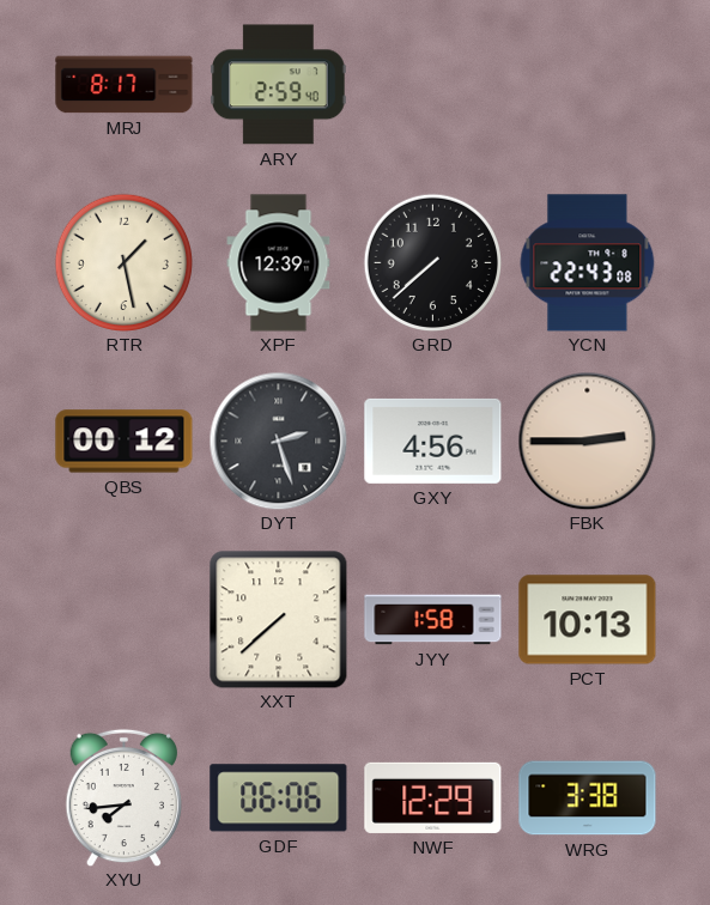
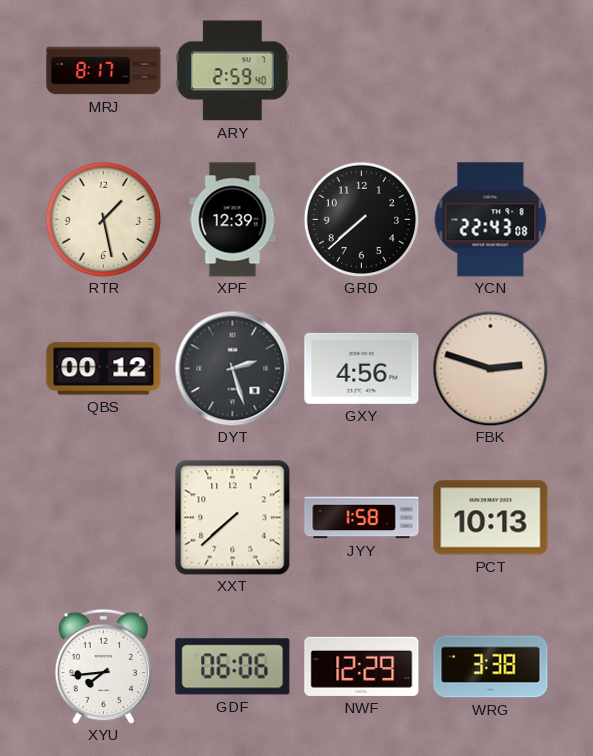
FBK: 2:45 -> 2:48
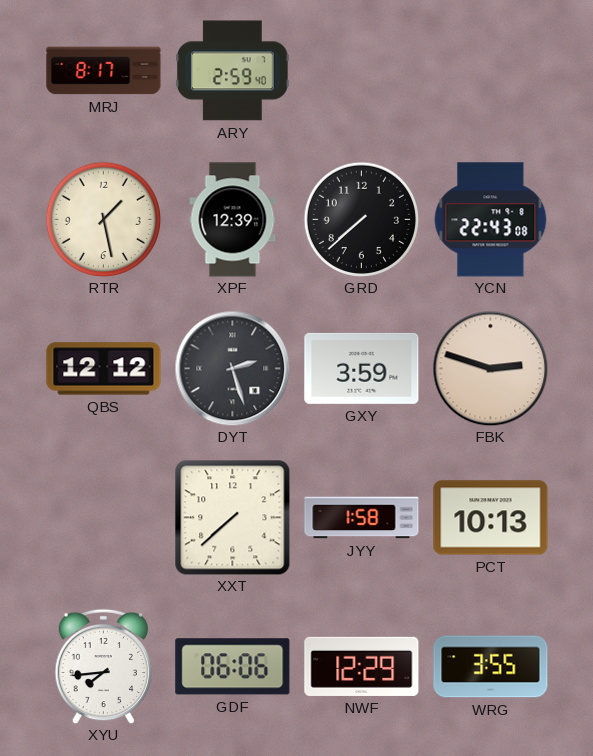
QBS: 00:12 -> 12:12
GXY: 4:56 -> 3:59
WRG: 3:38 -> 3:55
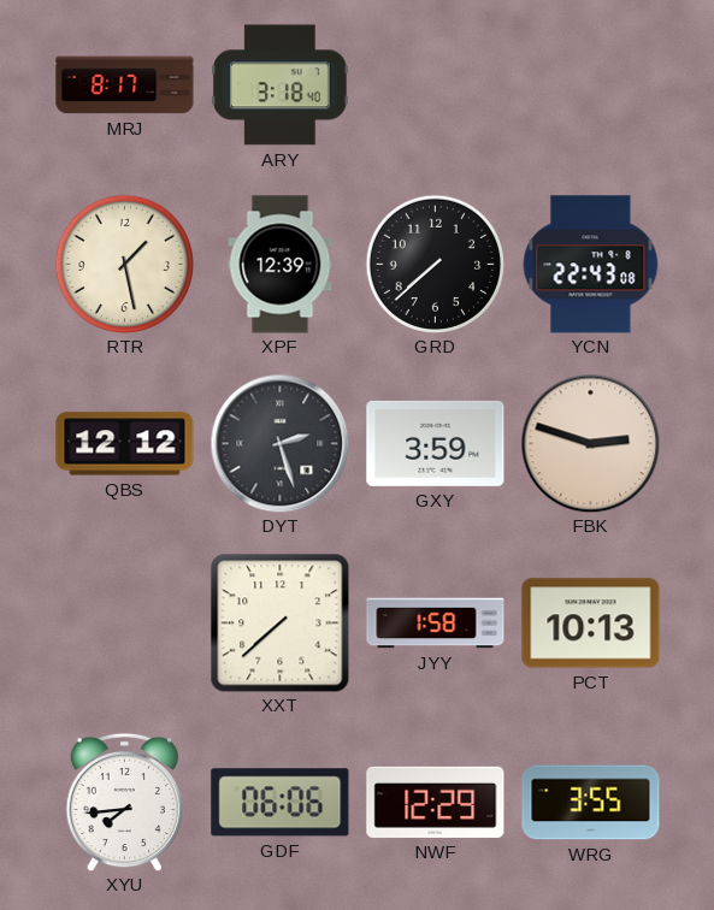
ARY: 2:59 -> 3:18
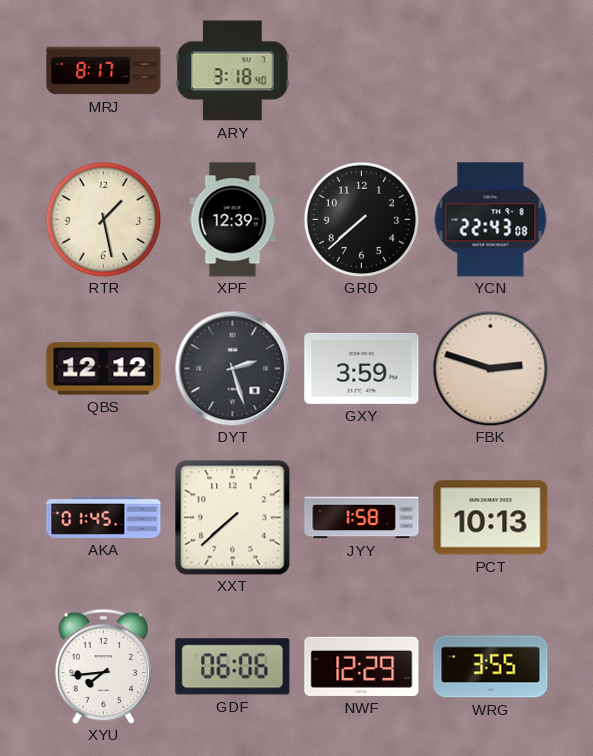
AKA: none -> 01:45
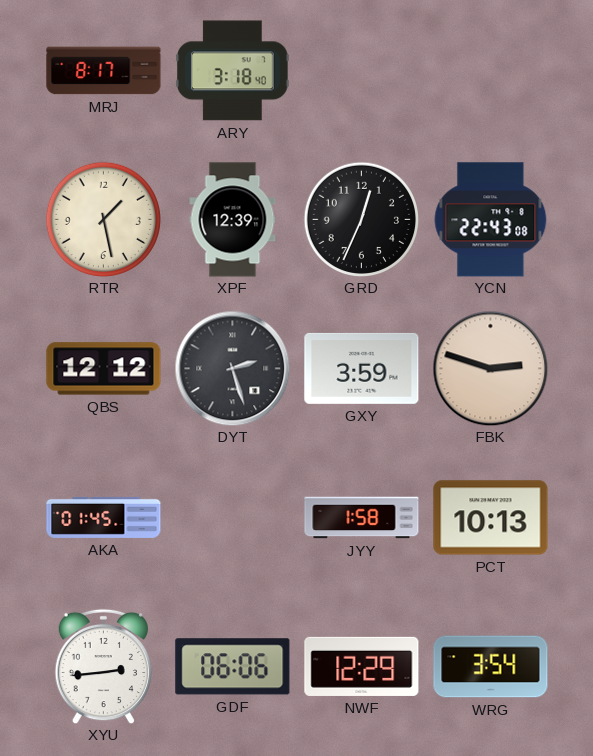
GRD: 7:38 -> 12:34
XXT: 7:38 -> none
XYU: 7:44 -> 2:44
WRG: 3:55 -> 3:54
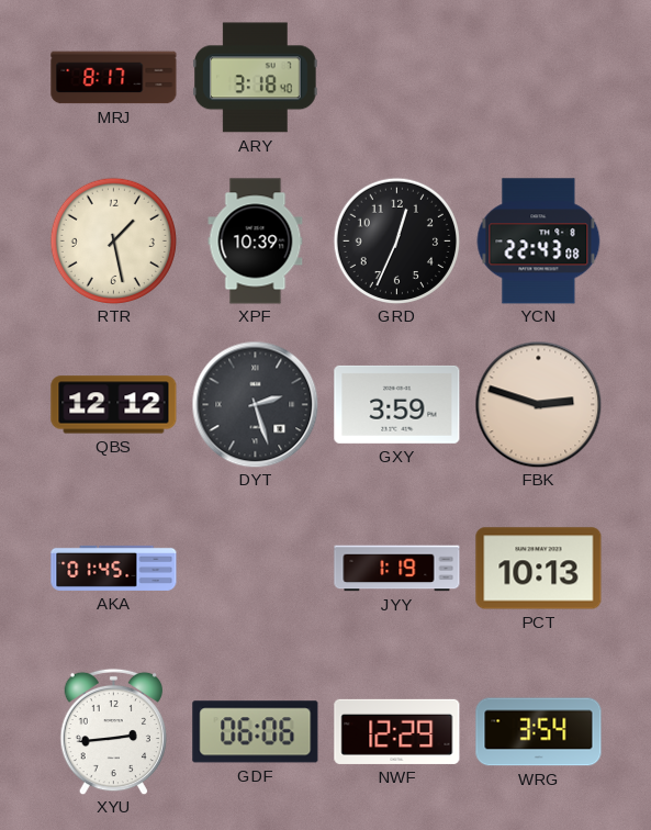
XPF: 12:39 -> 10:39
JYY: 1:58 -> 1:19
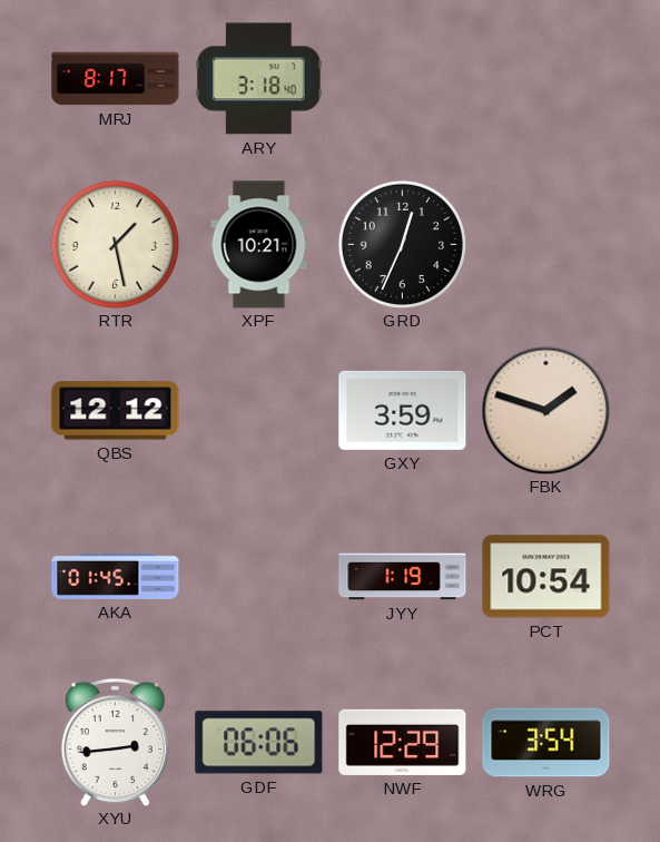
XPF: 10:39 -> 10:21
YCN: 22:43 -> none
DYT: 2:27 -> none
FBK: 2:48 -> 1:48
PCT: 10:13 -> 10:54
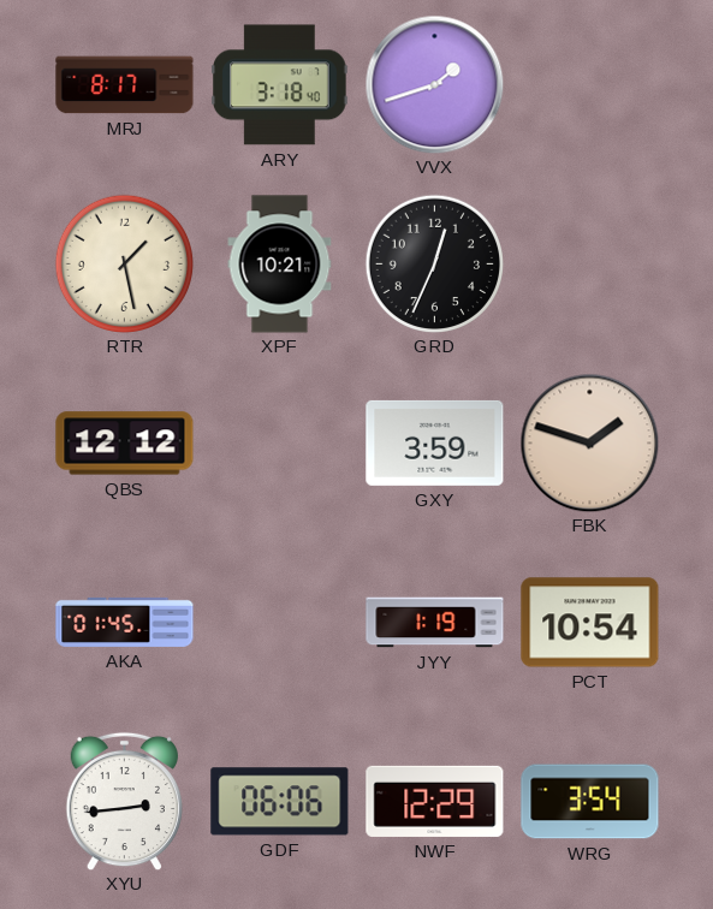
VVX: none -> 1:42
